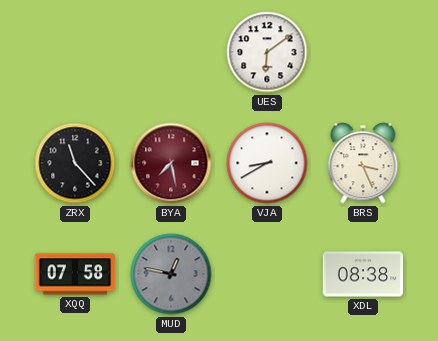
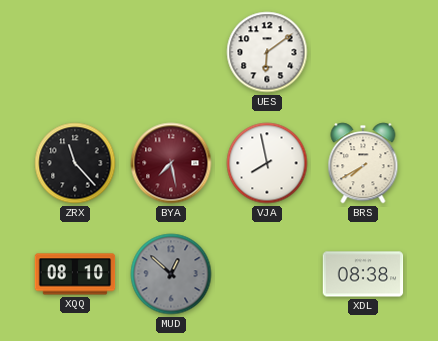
VJA: 8:40 -> 7:58
BRS: 3:26 -> 7:40
XQQ: 07:58 -> 08:10
MUD: 12:47 -> 12:52
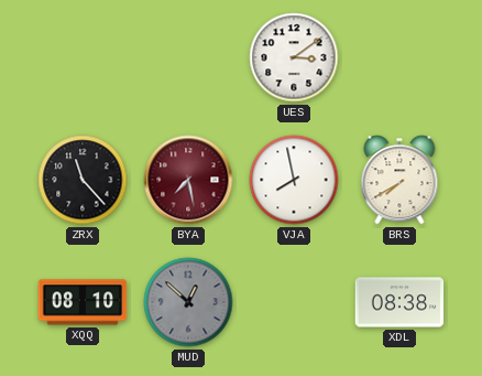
UES: 6:09 -> 3:09
